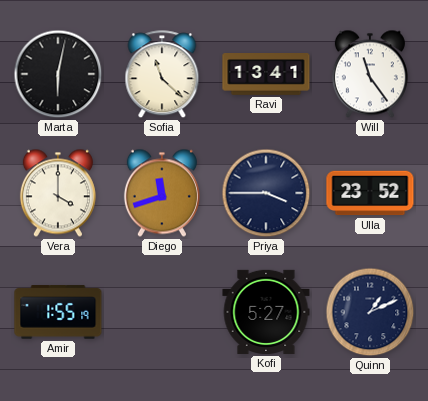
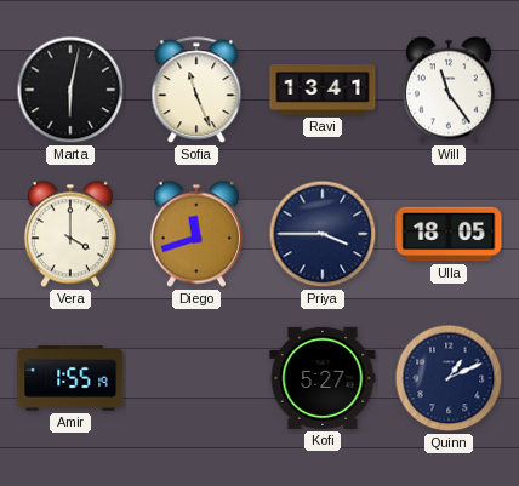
Sofia: 11:22 -> 11:26
Ulla: 23:52 -> 18:05
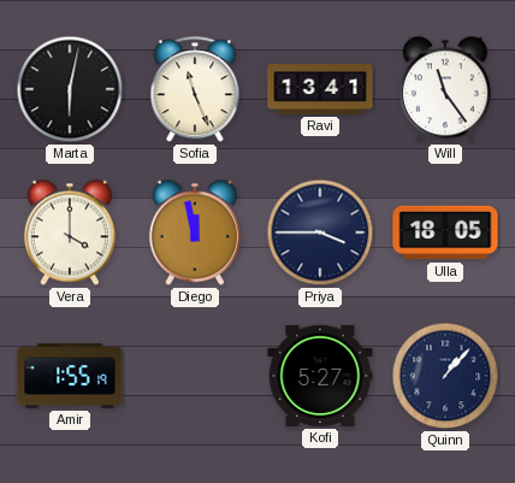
Diego: 11:42 -> 11:58
Quinn: 1:11 -> 1:07
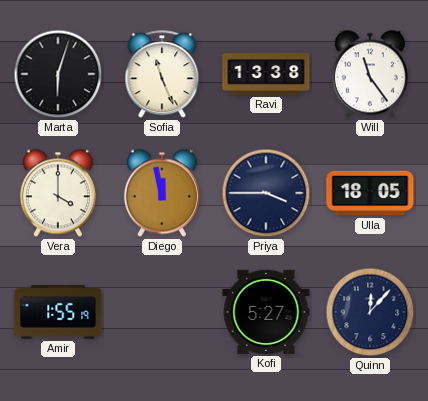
Marta: 6:02 -> 6:03
Ravi: 13:41 -> 13:38
Quinn: 1:07 -> 12:07
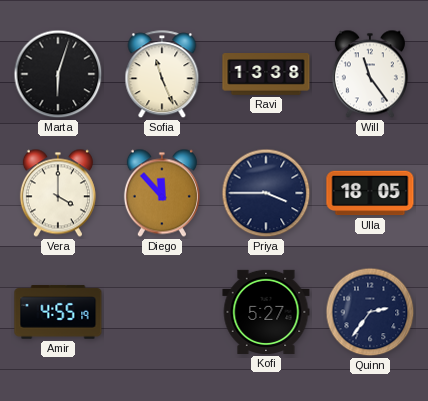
Diego: 11:58 -> 11:53
Amir: 1:55 -> 4:55
Quinn: 12:07 -> 2:36
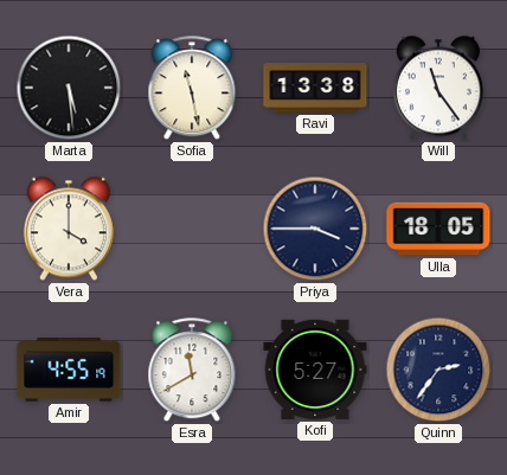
Marta: 6:03 -> 5:29
Sofia: 11:26 -> 11:28
Diego: 11:53 -> none
Esra: none -> 11:40
